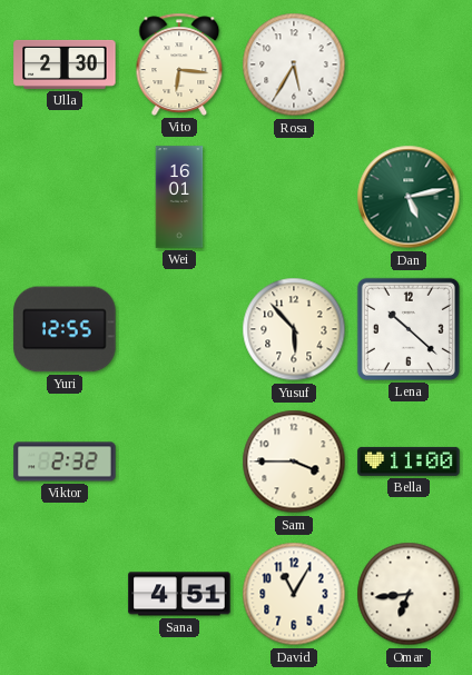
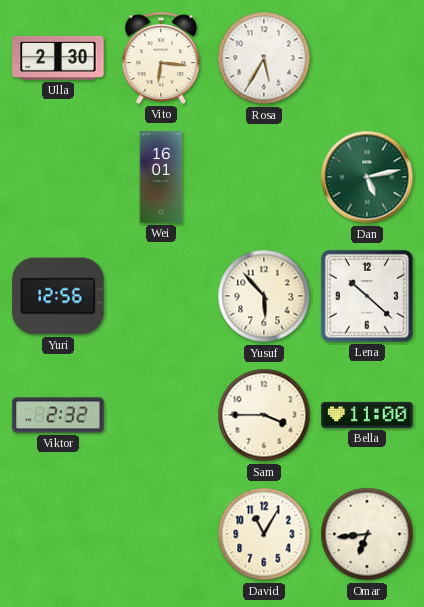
Yuri: 12:55 -> 12:56
Sana: 4:51 -> none
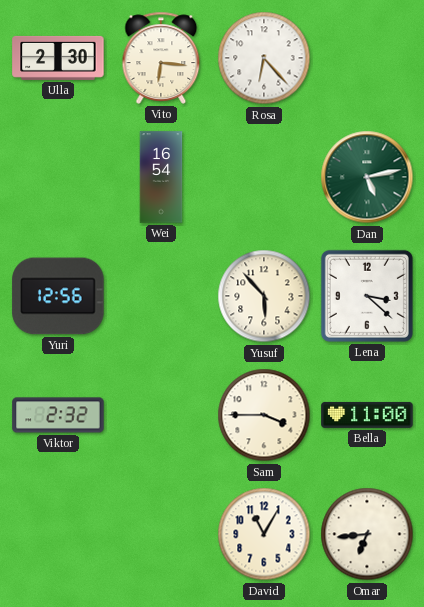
Rosa: 5:35 -> 6:23
Wei: 16:01 -> 16:54
Lena: 10:22 -> 3:22
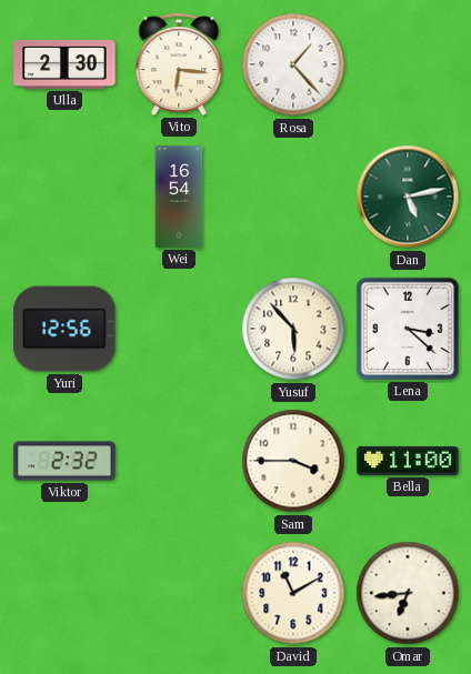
Rosa: 6:23 -> 1:23
David: 11:05 -> 11:10
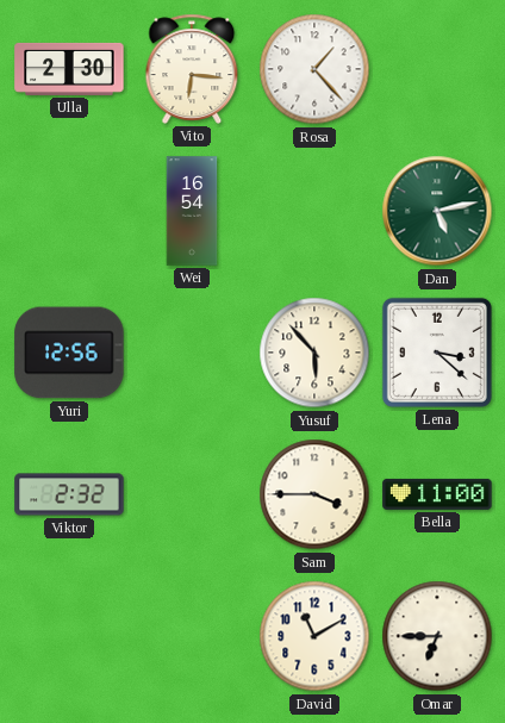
Omar: 6:44 -> 6:45
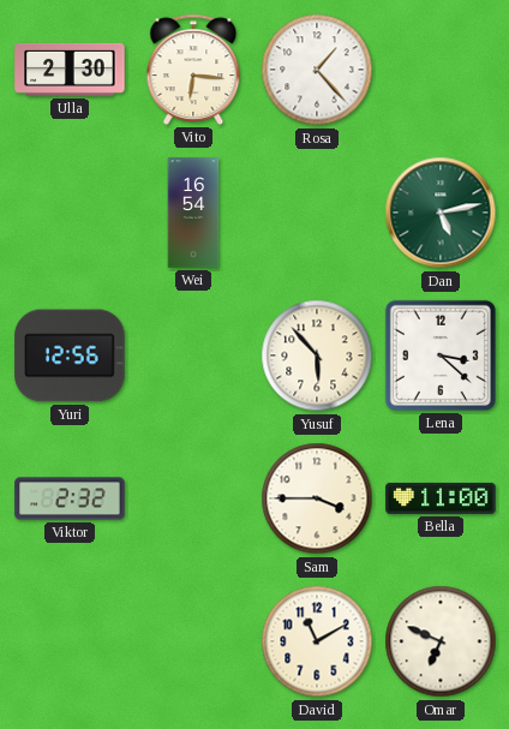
Omar: 6:45 -> 6:49
